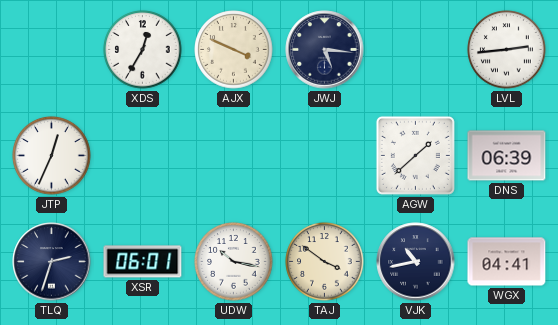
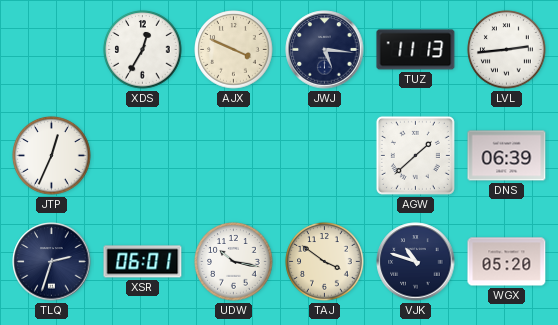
TUZ: none -> 11:13
VJK: 10:43 -> 10:48
WGX: 04:41 -> 05:20
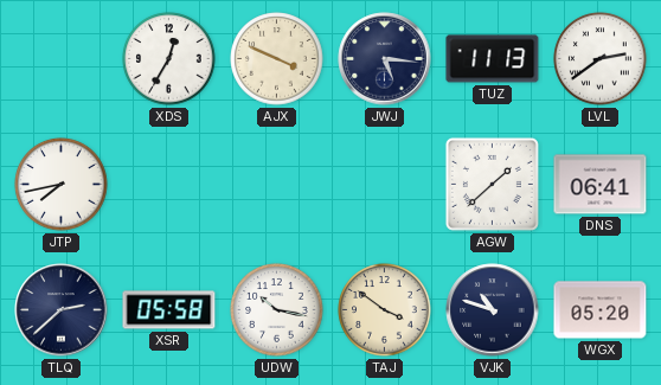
LVL: 2:44 -> 2:39
JTP: 12:34 -> 7:43
DNS: 06:39 -> 06:41
TLQ: 2:33 -> 2:38
XSR: 06:01 -> 05:58
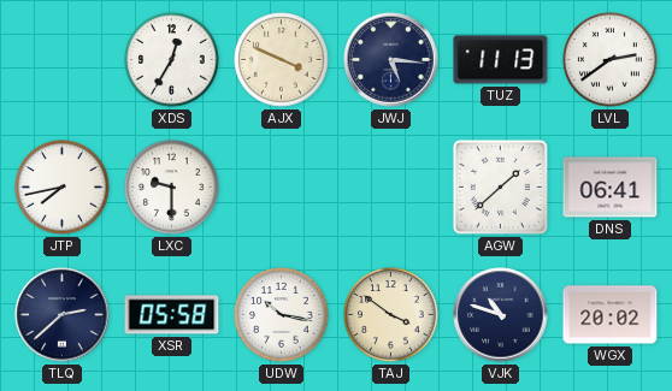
LXC: none -> 9:30
WGX: 05:20 -> 20:02
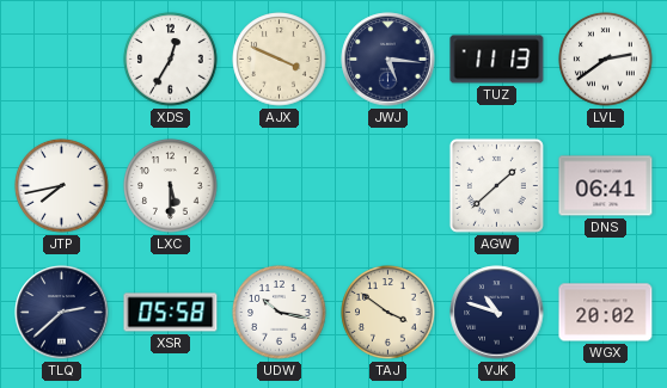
LXC: 9:30 -> 5:30
